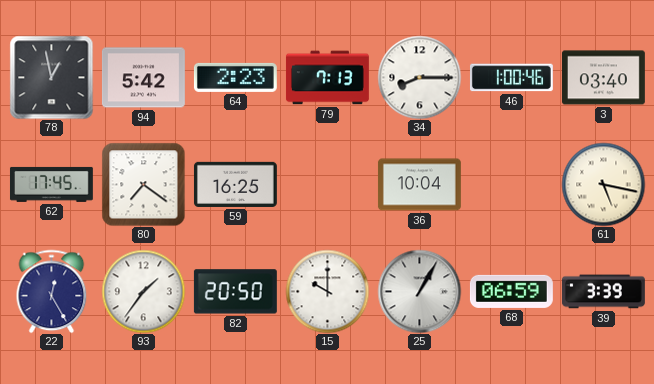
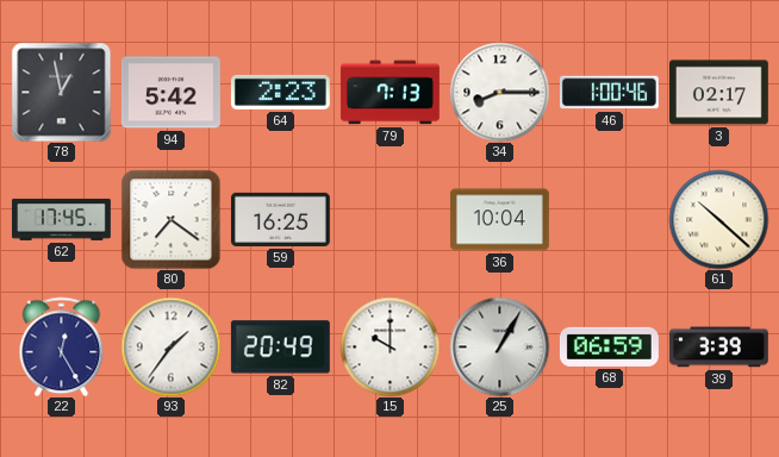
3: 03:40 -> 02:17
61: 5:17 -> 10:22
82: 20:50 -> 20:49
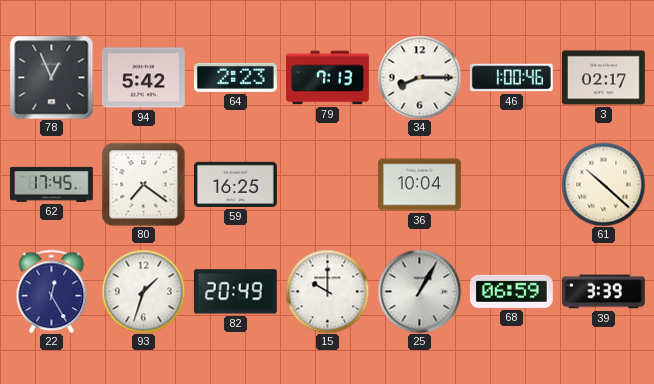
78: 12:58 -> 12:56
93: 1:36 -> 1:33
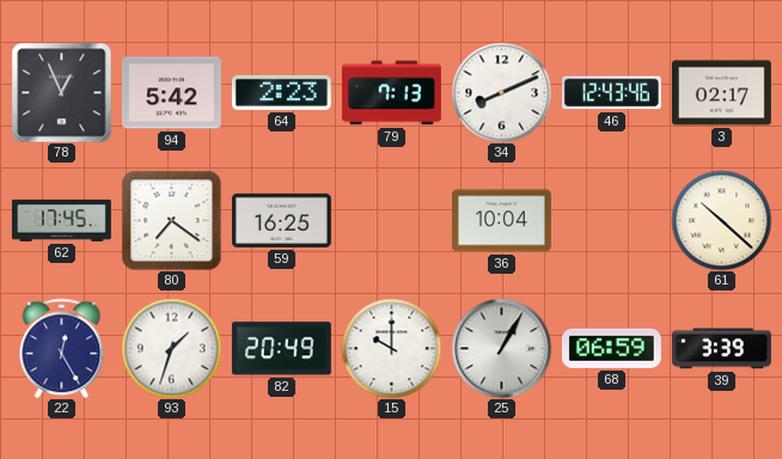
34: 8:15 -> 8:11
46: 1:00 -> 12:43
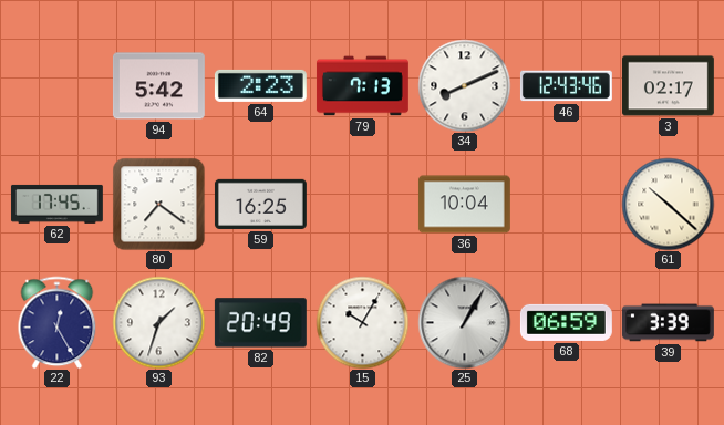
78: 12:56 -> none
15: 10:00 -> 10:05
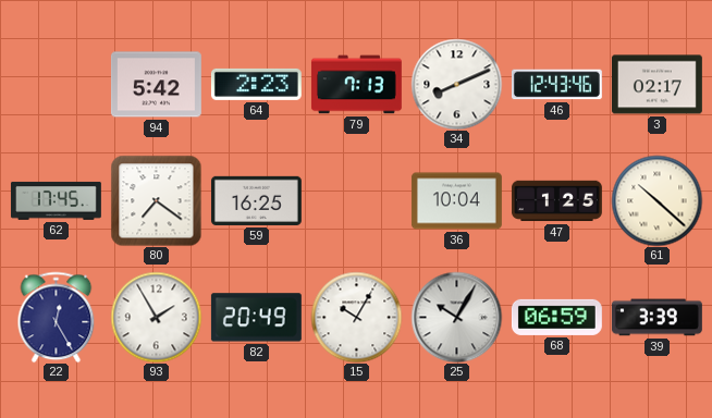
47: none -> 1:25
93: 1:33 -> 1:55
25: 1:05 -> 10:05
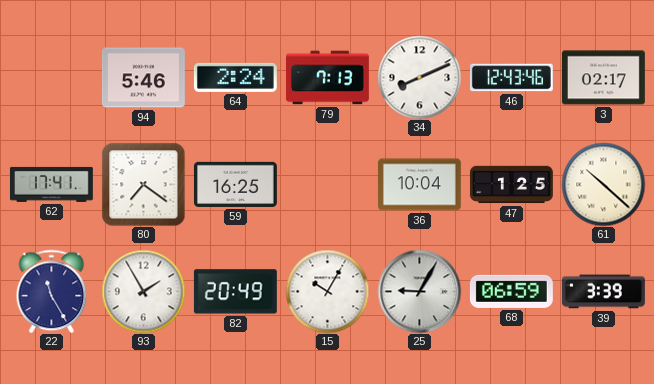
94: 5:42 -> 5:46
64: 2:23 -> 2:24
62: 17:45 -> 17:41
22: 12:25 -> 11:25
25: 10:05 -> 9:05
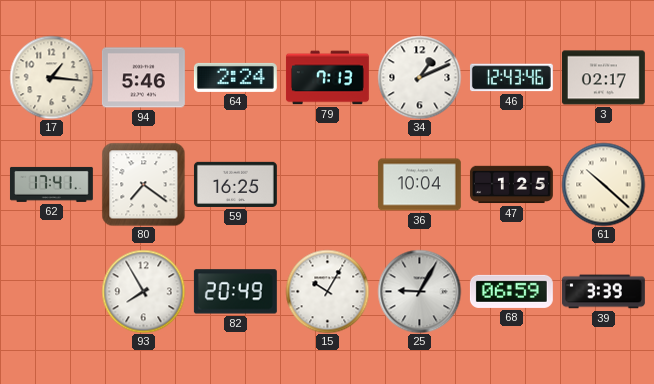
17: none -> 1:16
34: 8:11 -> 1:11
22: 11:25 -> none
93: 1:55 -> 7:55
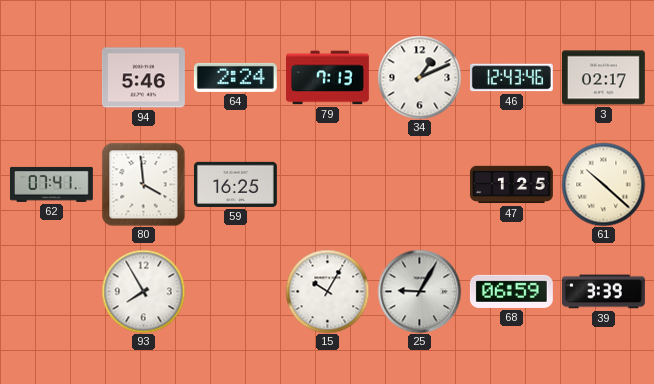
17: 1:16 -> none
62: 17:41 -> 07:41
80: 7:21 -> 3:59
36: 10:04 -> none
82: 20:49 -> none
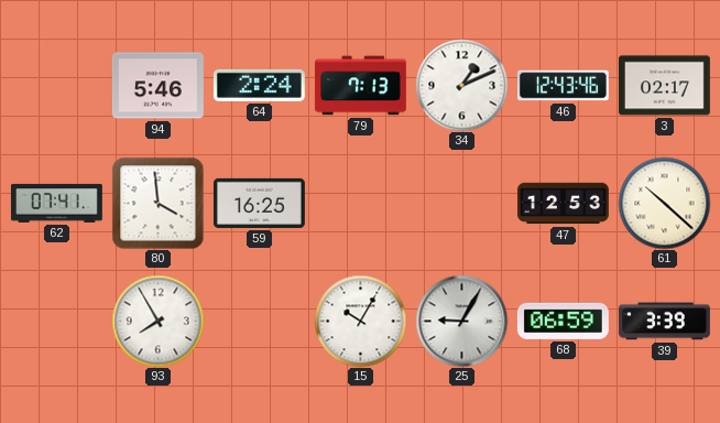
47: 1:25 -> 12:53
